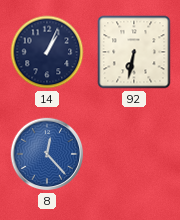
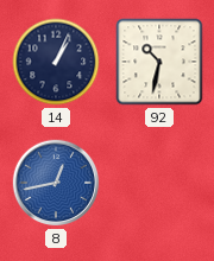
92: 6:32 -> 10:32
8: 12:23 -> 12:43
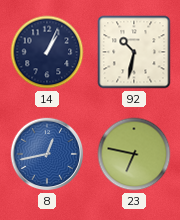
23: none -> 6:47
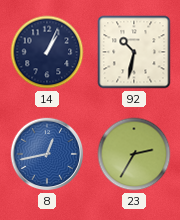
23: 6:47 -> 2:35
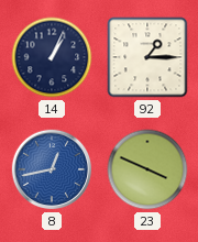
92: 10:32 -> 1:15
23: 2:35 -> 3:49
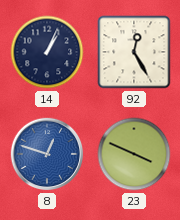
92: 1:15 -> 12:25
8: 12:43 -> 12:48
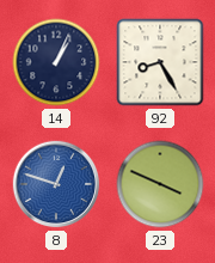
92: 12:25 -> 8:25
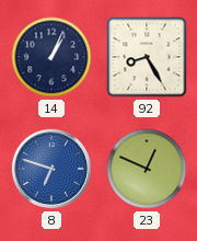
8: 12:48 -> 6:48
23: 3:49 -> 12:49
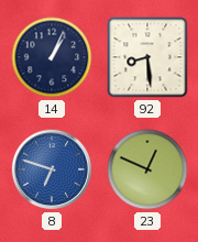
92: 8:25 -> 8:29
